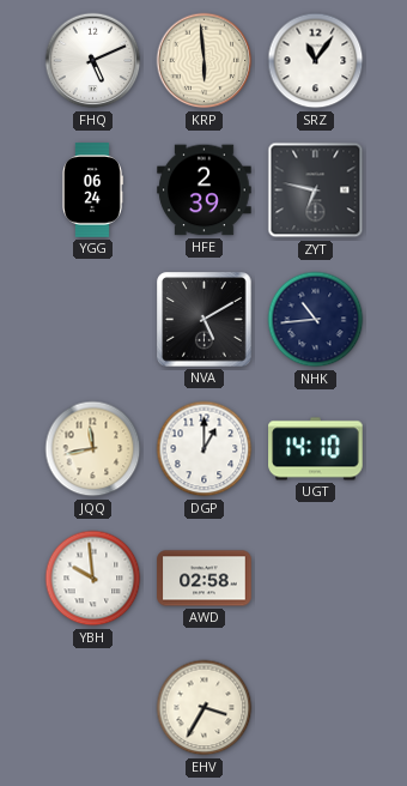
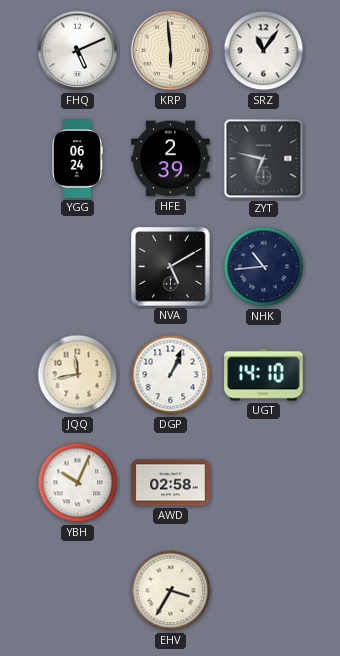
DGP: 1:00 -> 1:04
YBH: 9:59 -> 10:04
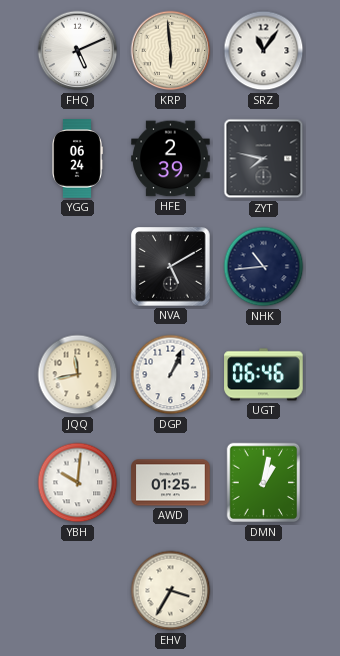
ZYT: 6:47 -> 7:47
UGT: 14:10 -> 06:46
YBH: 10:04 -> 10:01
AWD: 02:58 -> 01:25
DMN: none -> 1:02
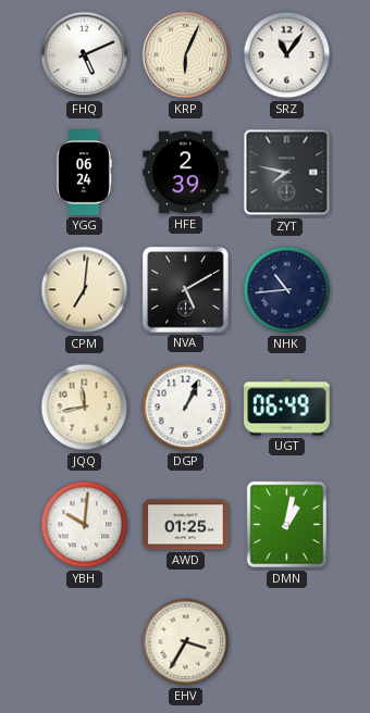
KRP: 5:59 -> 6:04
CPM: none -> 7:01
UGT: 06:46 -> 06:49
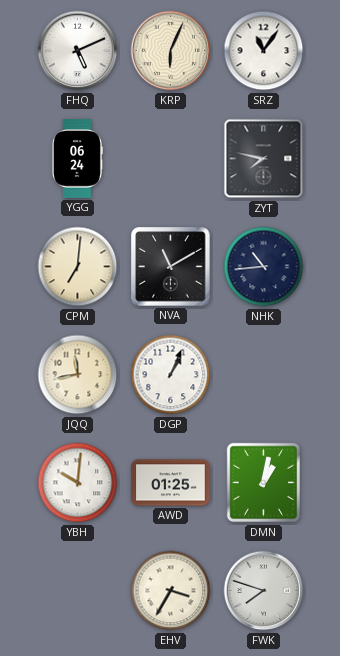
HFE: 2:39 -> none
NVA: 5:10 -> 11:10
UGT: 06:49 -> none
FWK: none -> 7:48
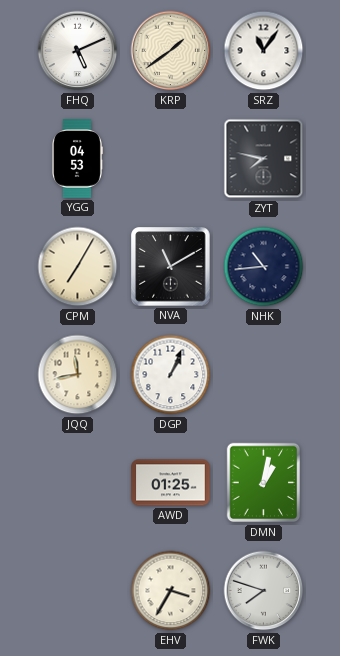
KRP: 6:04 -> 1:39
YGG: 06:24 -> 04:53
CPM: 7:01 -> 7:05
YBH: 10:01 -> none
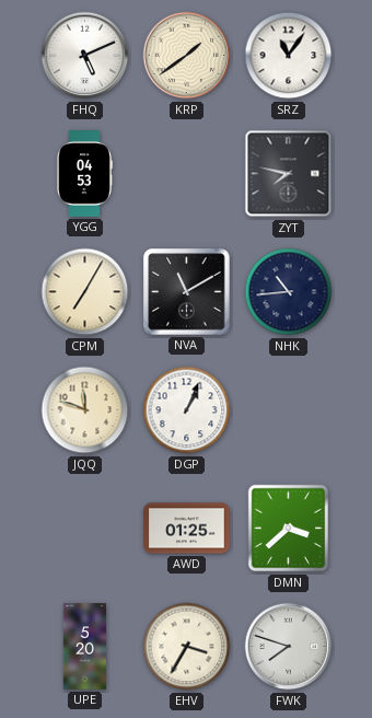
JQQ: 11:43 -> 11:48
DMN: 1:02 -> 3:38
UPE: none -> 5:20
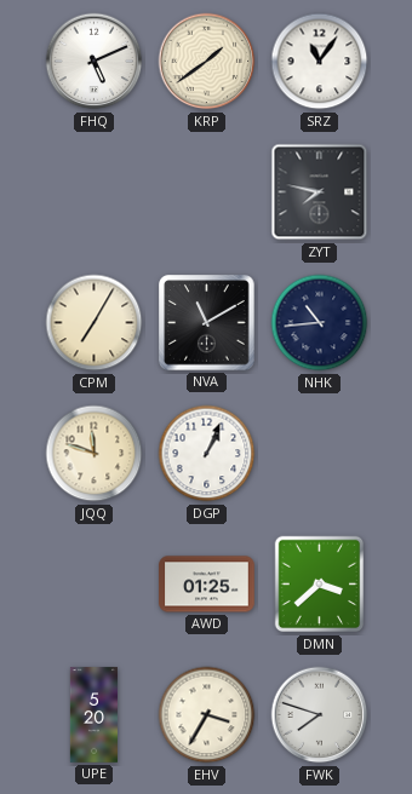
YGG: 04:53 -> none
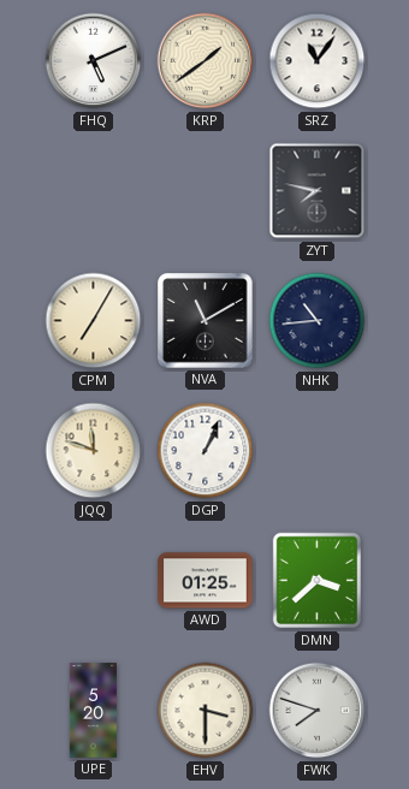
EHV: 3:35 -> 3:30
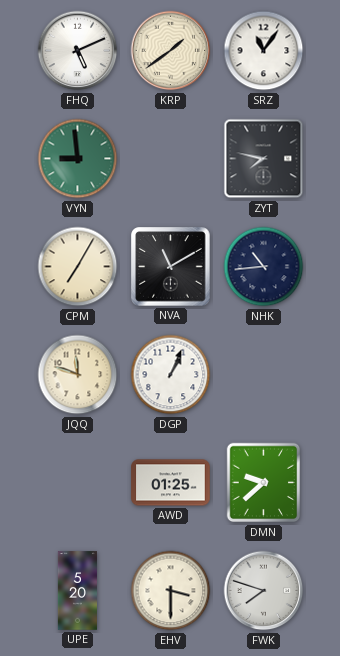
VYN: none -> 8:59
DMN: 3:38 -> 9:38
